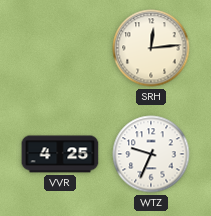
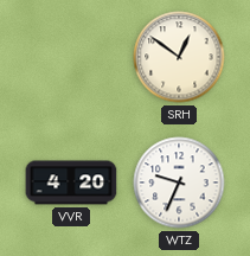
SRH: 12:14 -> 12:51
VVR: 4:25 -> 4:20
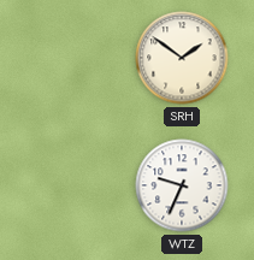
SRH: 12:51 -> 1:51
VVR: 4:20 -> none
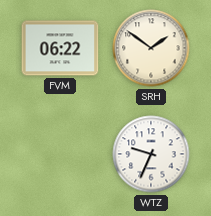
FVM: none -> 06:22
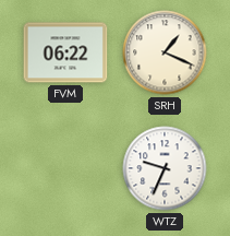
SRH: 1:51 -> 1:19
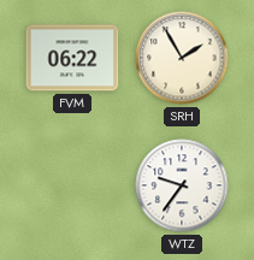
SRH: 1:19 -> 1:55
WTZ: 9:34 -> 9:36
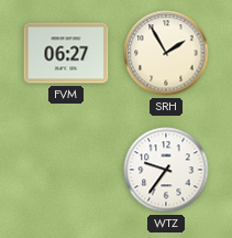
FVM: 06:22 -> 06:27
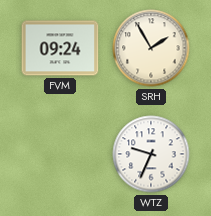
FVM: 06:27 -> 09:24
WTZ: 9:36 -> 9:34
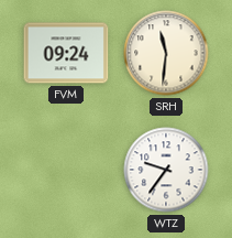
SRH: 1:55 -> 11:31
WTZ: 9:34 -> 9:36
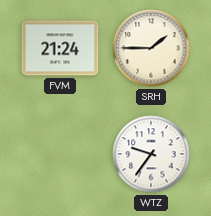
FVM: 09:24 -> 21:24
SRH: 11:31 -> 1:45
